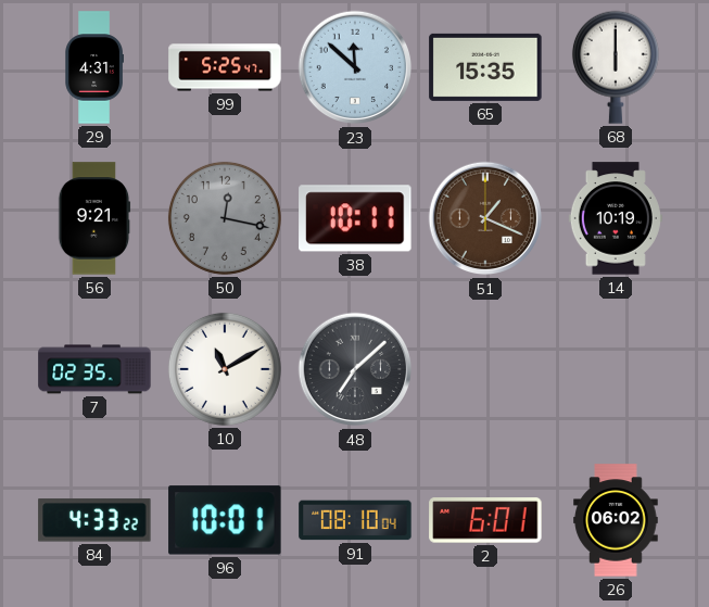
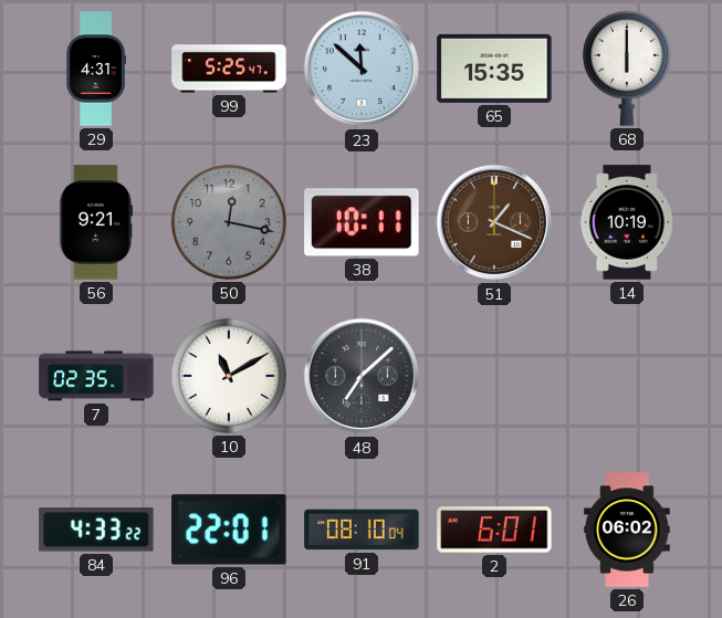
96: 10:01 -> 22:01
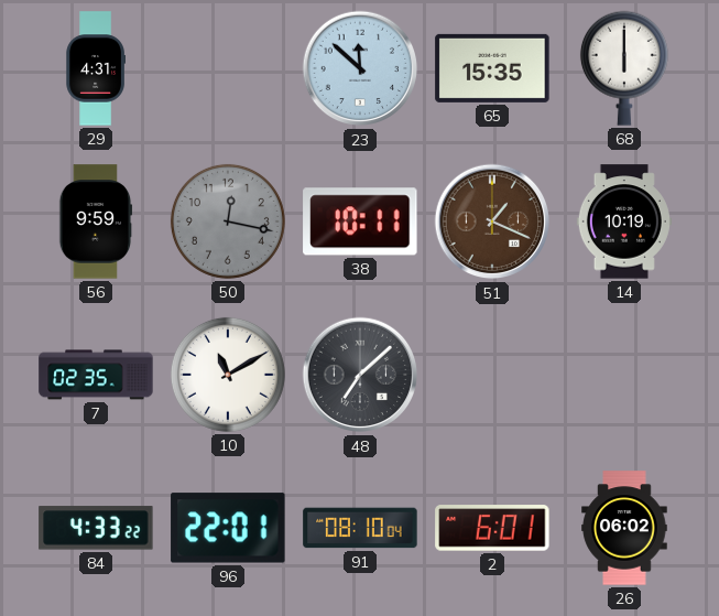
99: 5:25 -> none
56: 9:21 -> 9:59
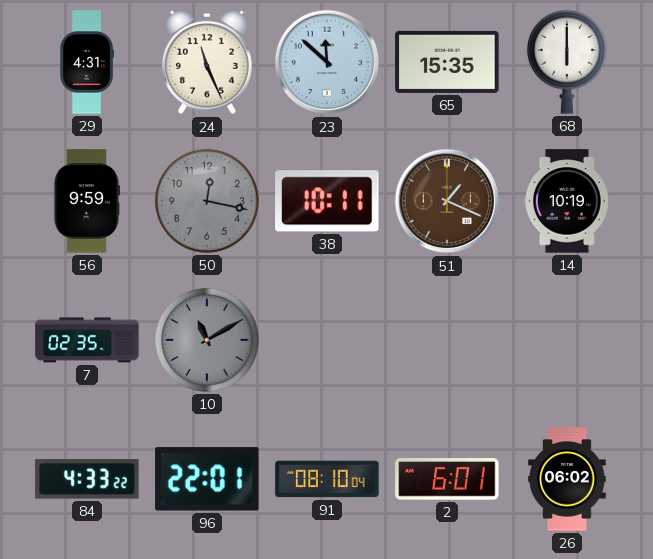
24: none -> 11:26
10 dial: white -> grey
48: 7:08 -> none
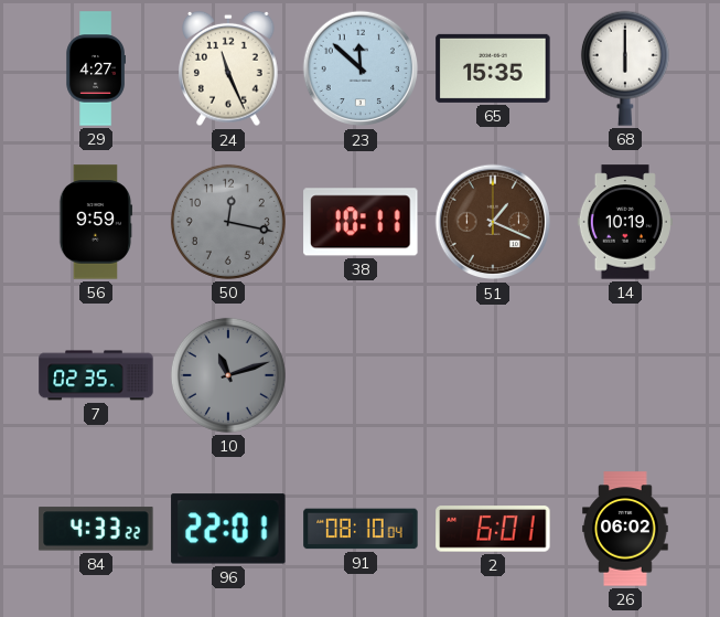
29: 4:31 -> 4:27
10: 11:10 -> 11:12
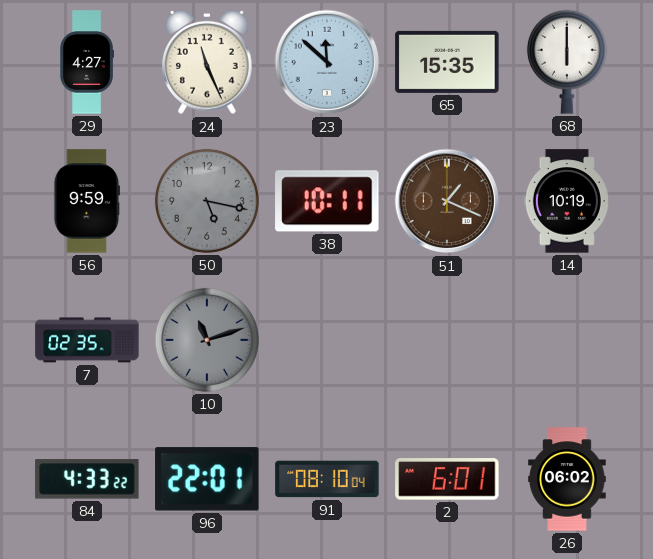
50: 12:17 -> 5:17
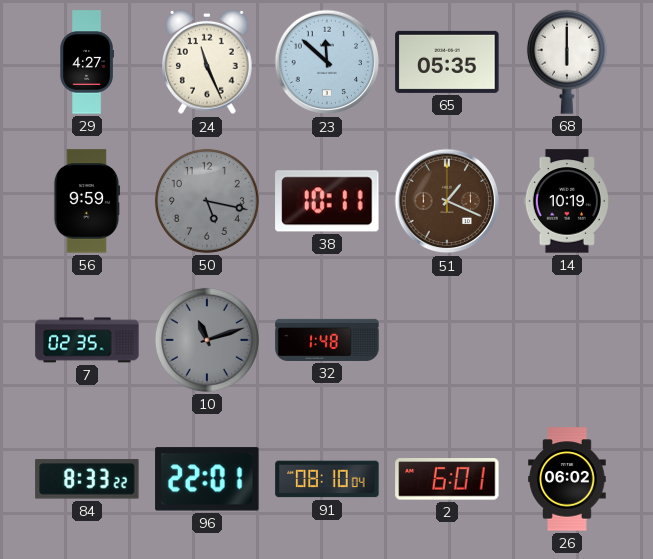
65: 15:35 -> 05:35
32: none -> 1:48
84: 4:33 -> 8:33
